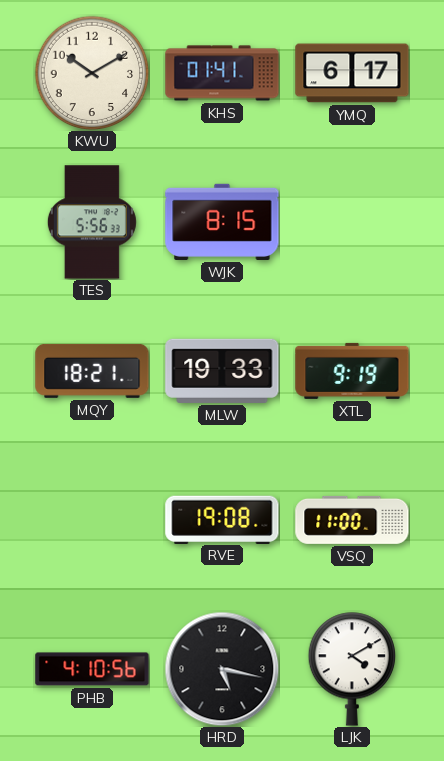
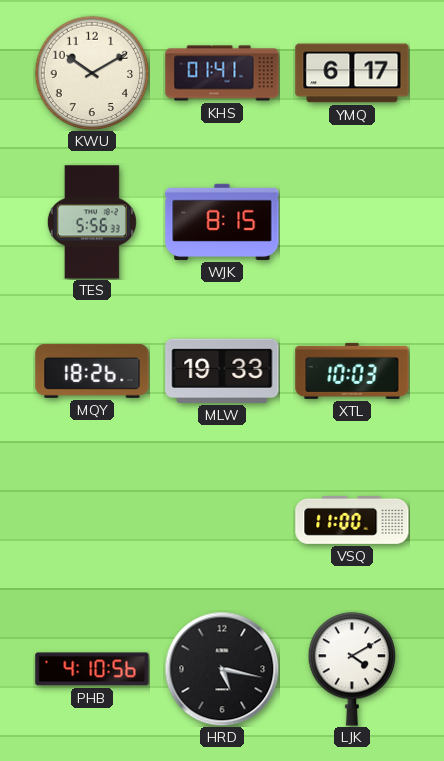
MQY: 18:21 -> 18:26
XTL: 9:19 -> 10:03
RVE: 19:08 -> none
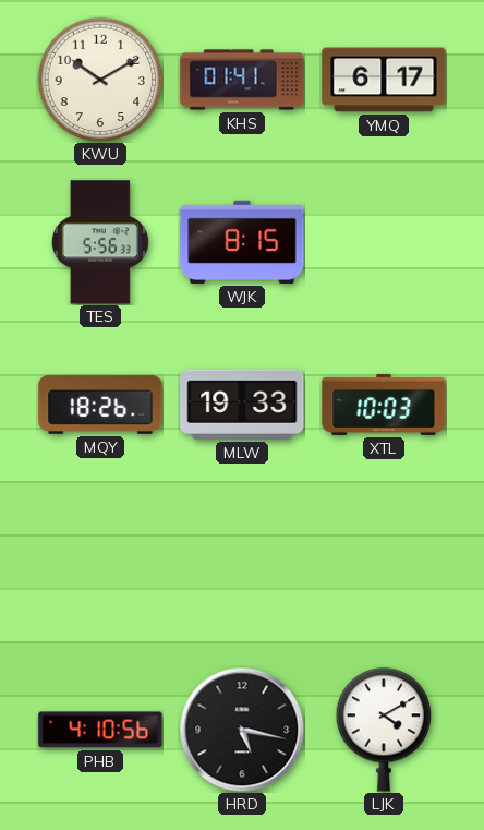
VSQ: 11:00 -> none
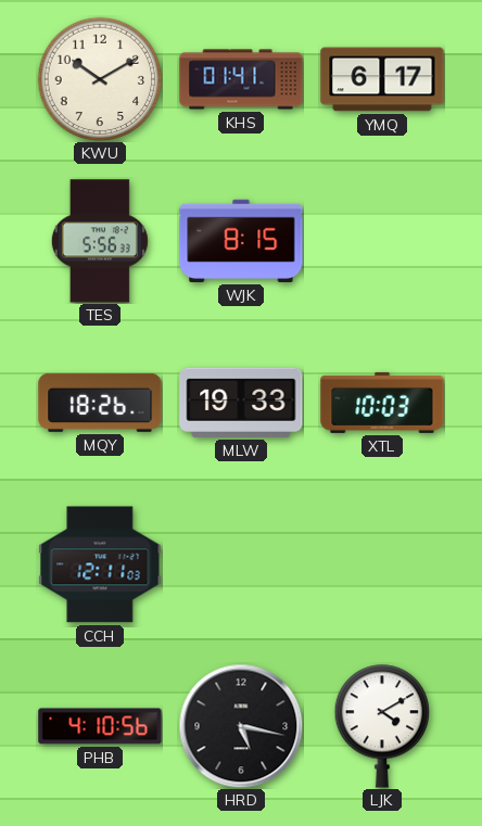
CCH: none -> 12:11
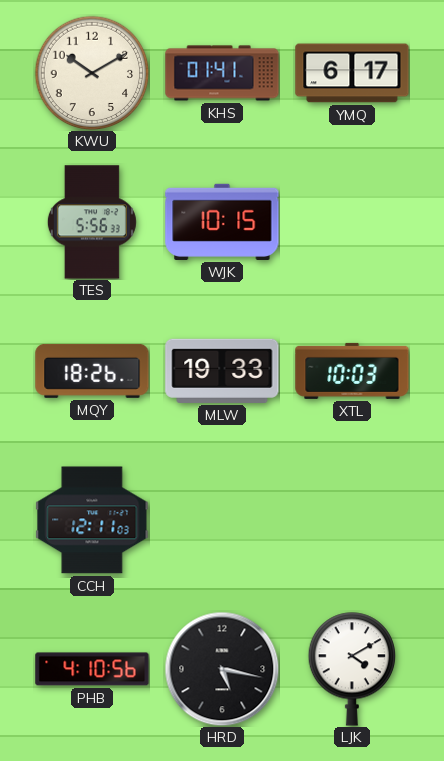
WJK: 8:15 -> 10:15
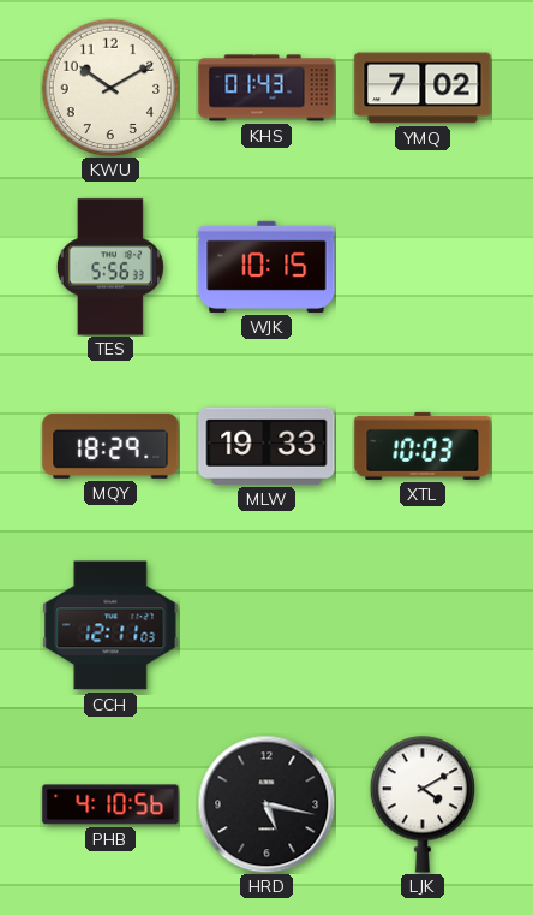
KHS: 01:41 -> 01:43
YMQ: 6:17 -> 7:02
MQY: 18:26 -> 18:29
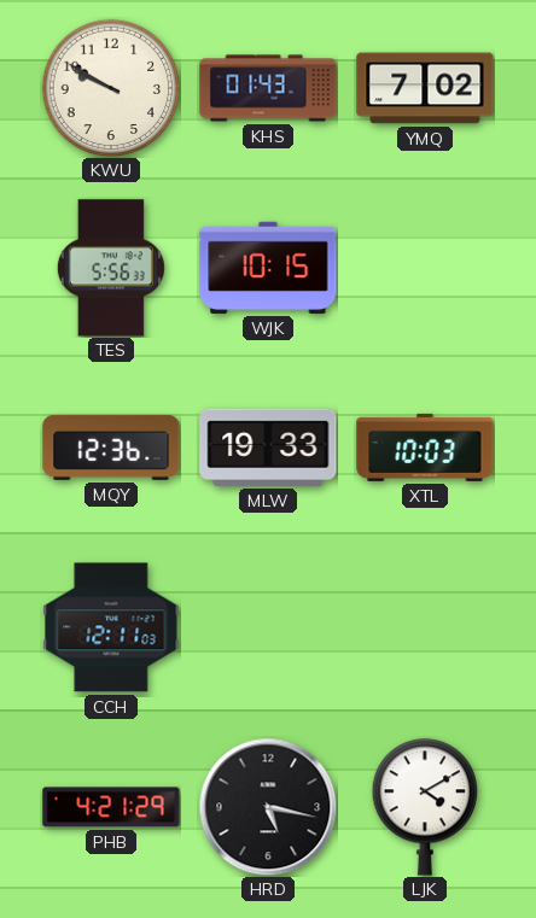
KWU: 10:10 -> 9:50
MQY: 18:29 -> 12:36
PHB: 4:10 -> 4:21
